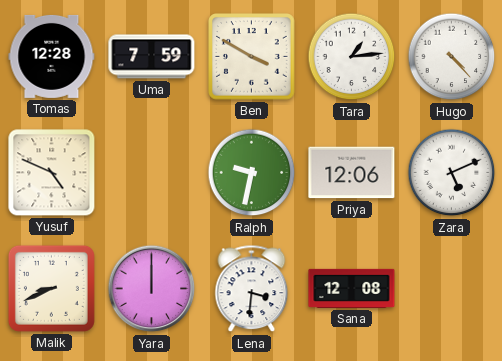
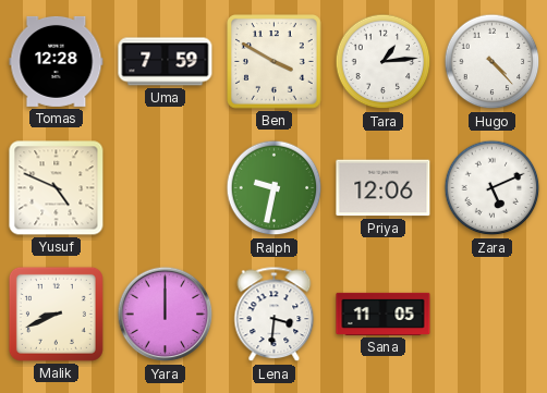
Sana: 12:08 -> 11:05
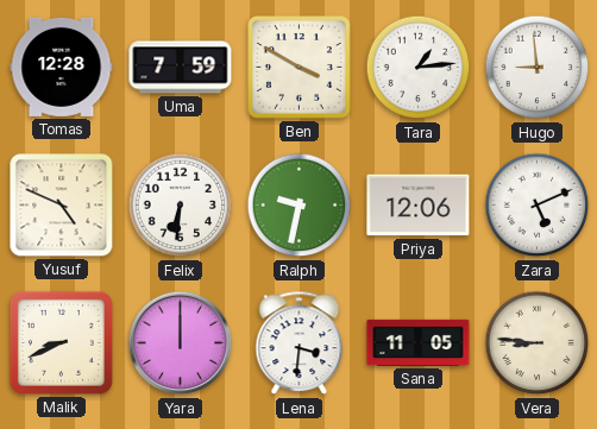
Hugo: 4:23 -> 8:59
Felix: none -> 6:31
Vera: none -> 8:46
